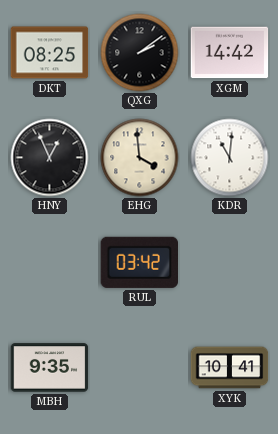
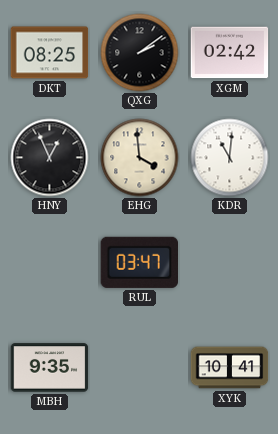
XGM: 14:42 -> 02:42
RUL: 03:42 -> 03:47
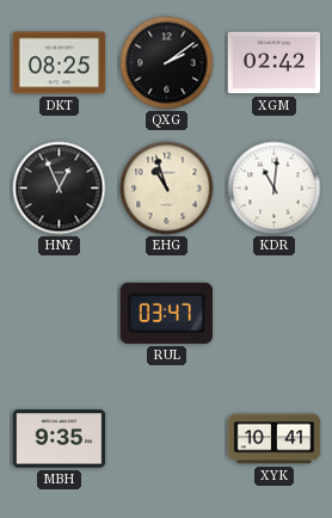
EHG: 3:59 -> 10:57
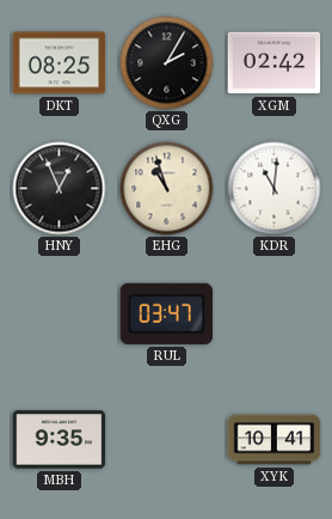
QXG: 2:09 -> 2:05
